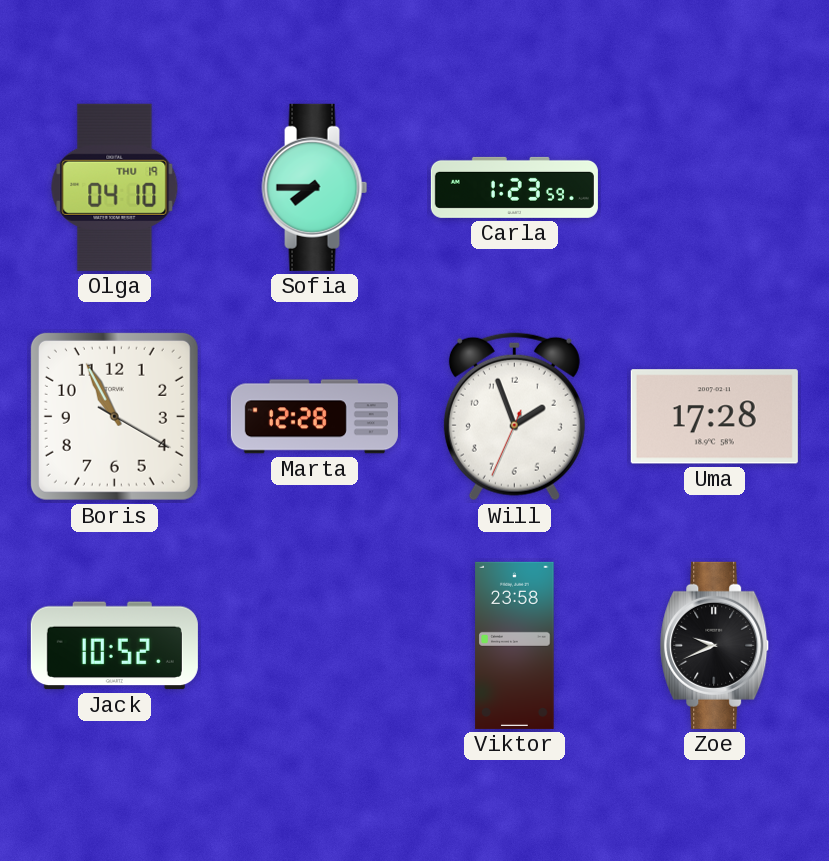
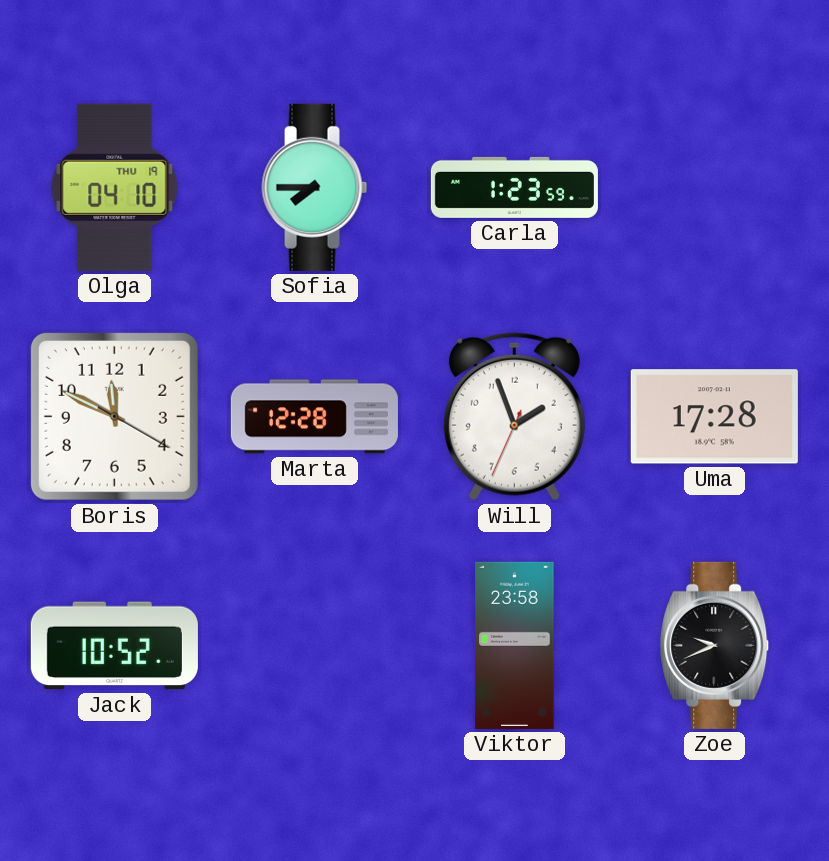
Boris: 10:55 -> 11:49
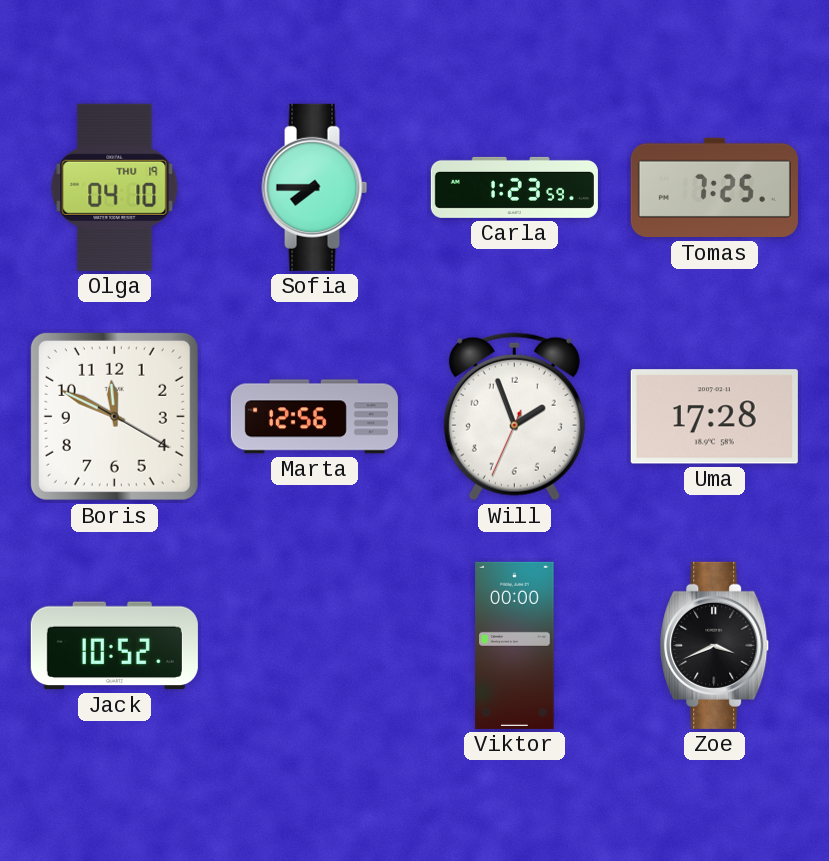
Tomas: none -> 7:25
Marta: 12:28 -> 12:56
Viktor: 23:58 -> 00:00
Zoe: 9:41 -> 3:41
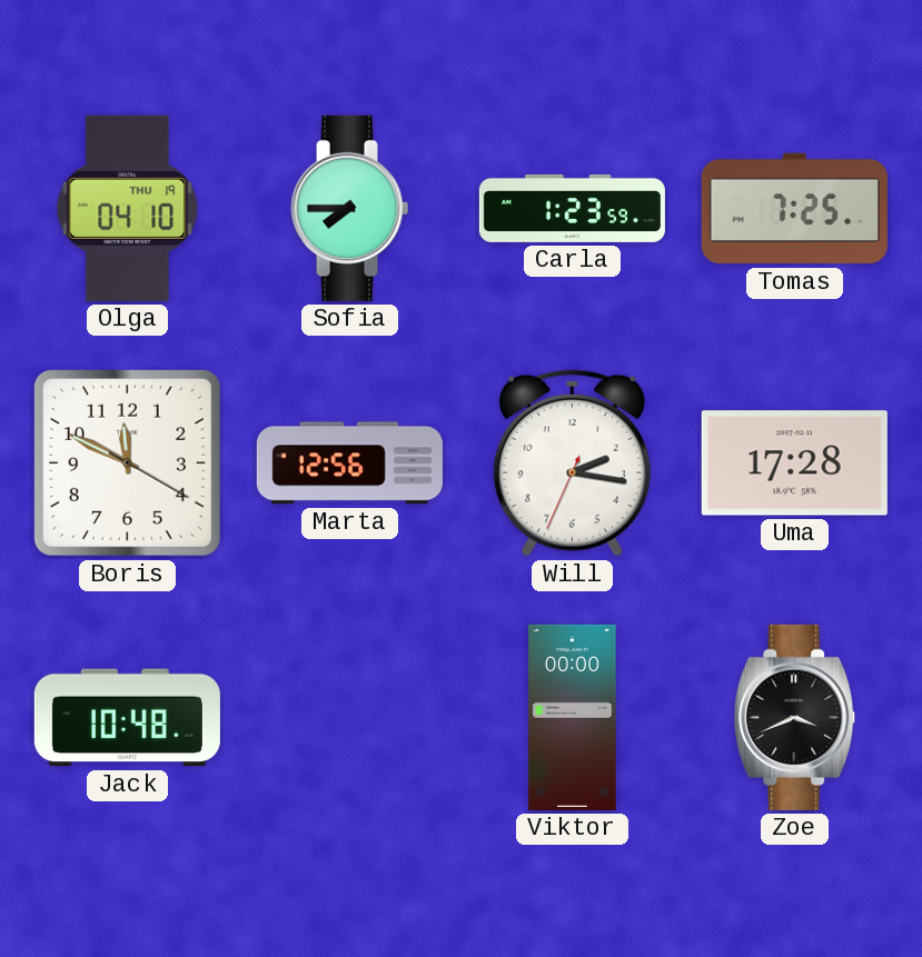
Will: 1:56 -> 2:16
Jack: 10:52 -> 10:48
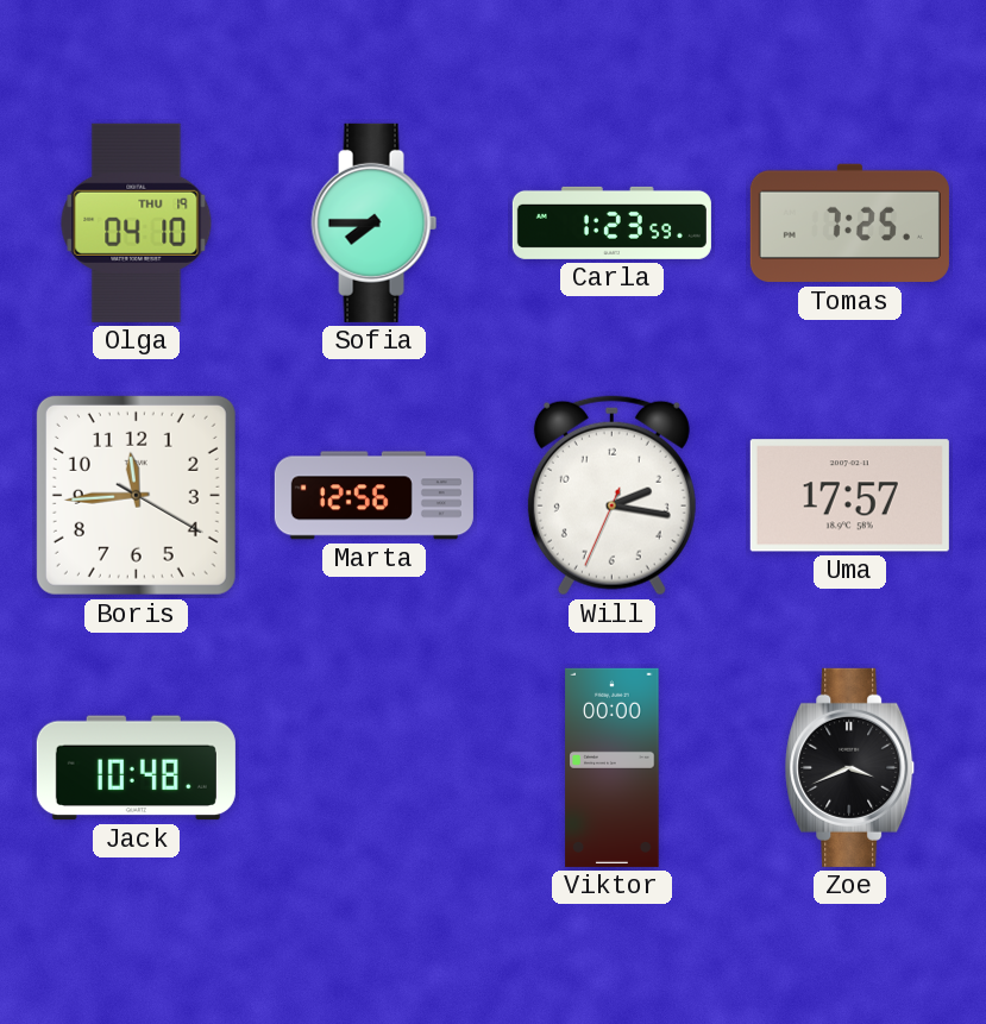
Boris: 11:49 -> 11:44
Uma: 17:28 -> 17:57
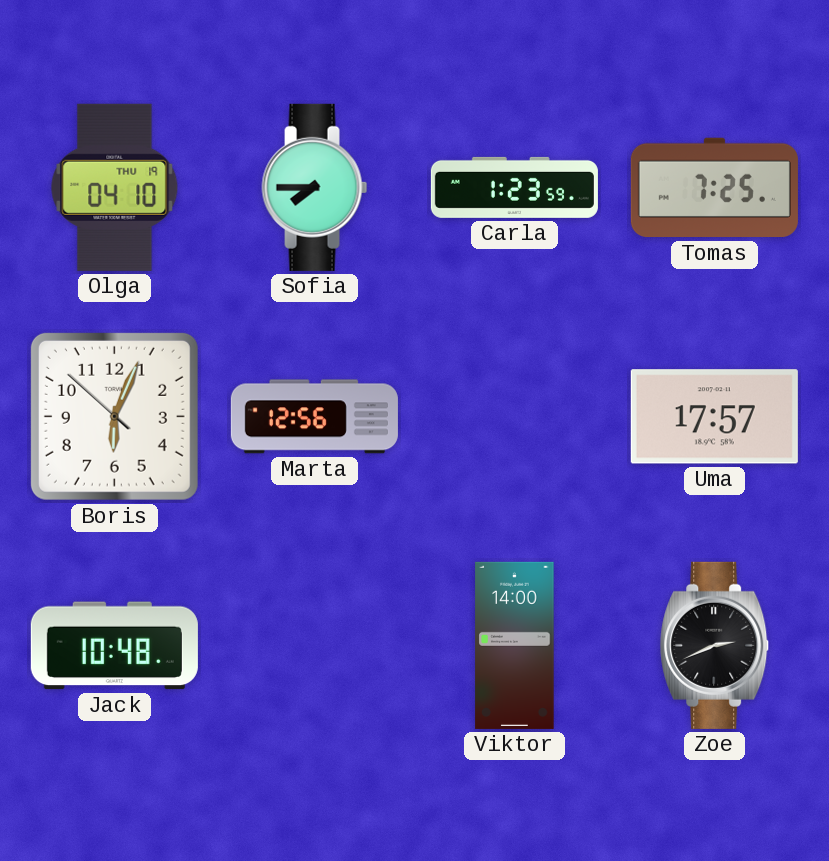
Boris: 11:44 -> 6:03
Will: 2:16 -> none
Viktor: 00:00 -> 14:00
Zoe: 3:41 -> 2:41
